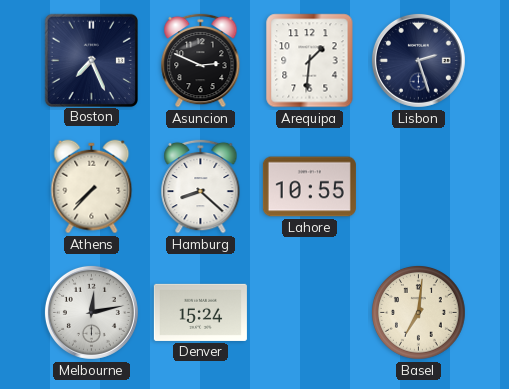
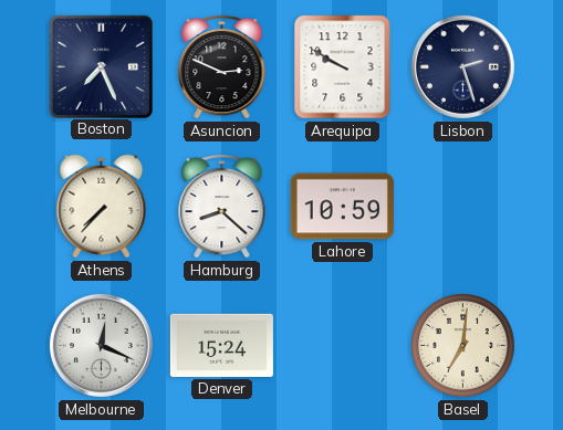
Arequipa: 1:31 -> 9:50
Lahore: 10:55 -> 10:59
Melbourne: 12:13 -> 12:19
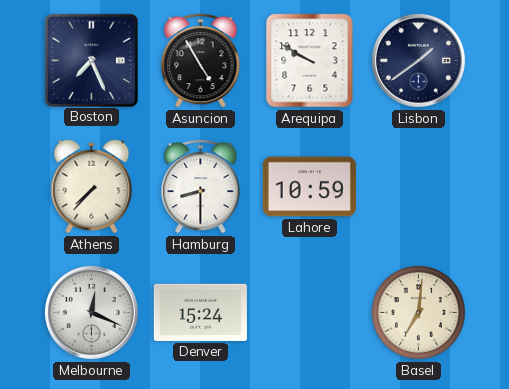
Asuncion: 2:49 -> 4:55
Lisbon: 2:27 -> 1:39
Hamburg: 8:22 -> 8:30
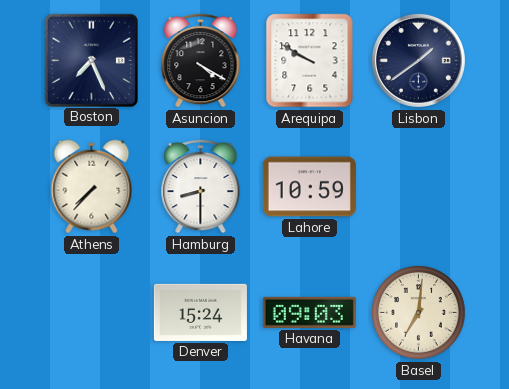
Asuncion: 4:55 -> 4:20
Melbourne: 12:19 -> none
Havana: none -> 09:03
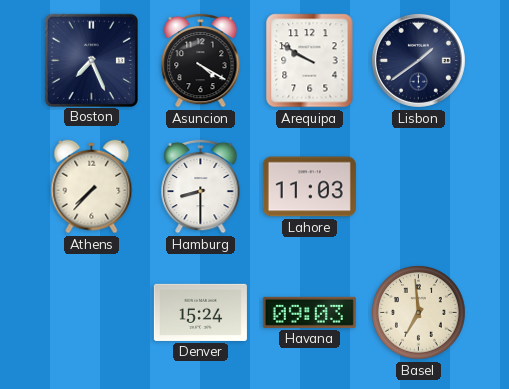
Lahore: 10:59 -> 11:03
Basel: 7:01 -> 6:59
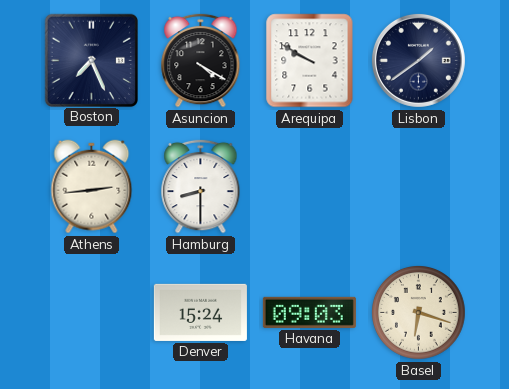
Athens: 7:37 -> 2:44
Lahore: 11:03 -> none
Basel: 6:59 -> 6:18
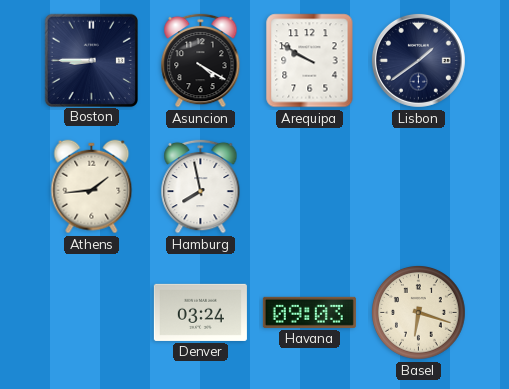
Boston: 7:26 -> 8:45
Athens: 2:44 -> 1:44
Hamburg: 8:30 -> 7:58
Denver: 15:24 -> 03:24
